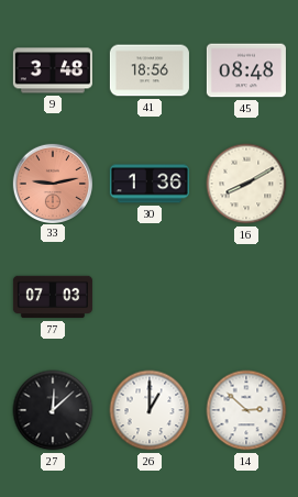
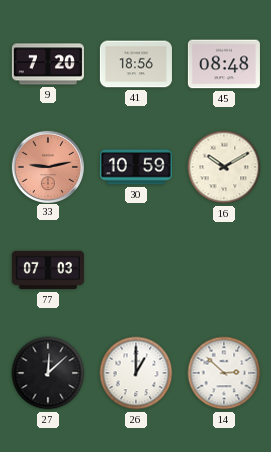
9: 3:48 -> 7:20
30: 1:36 -> 10:59
16: 8:10 -> 10:10
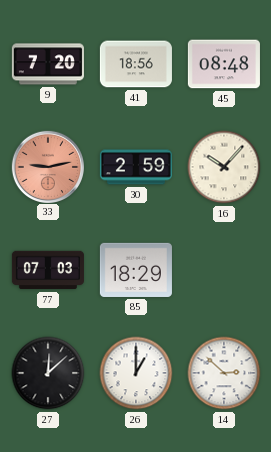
30: 10:59 -> 2:59
16: 10:10 -> 10:07
85: none -> 18:29
